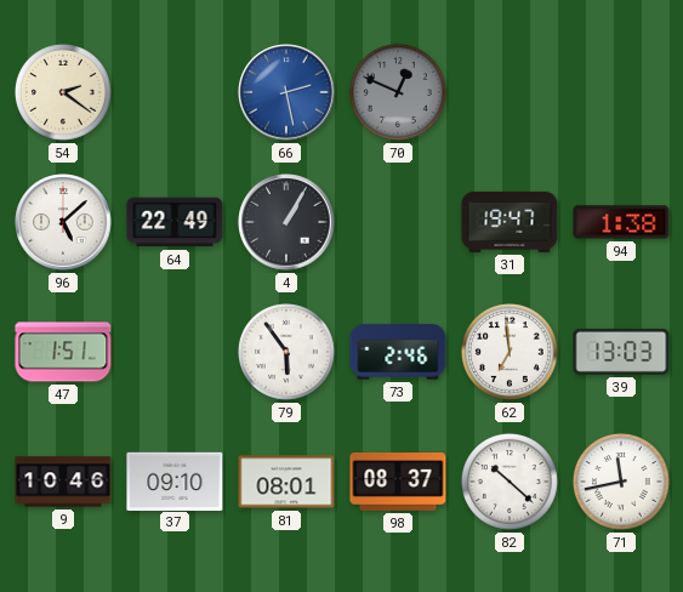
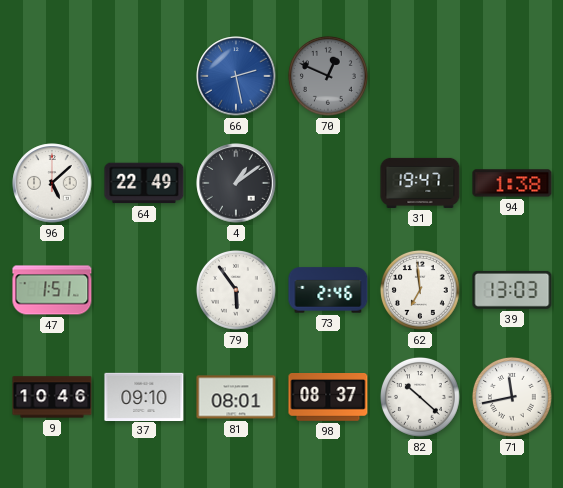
54: 2:21 -> none
4: 1:05 -> 1:09
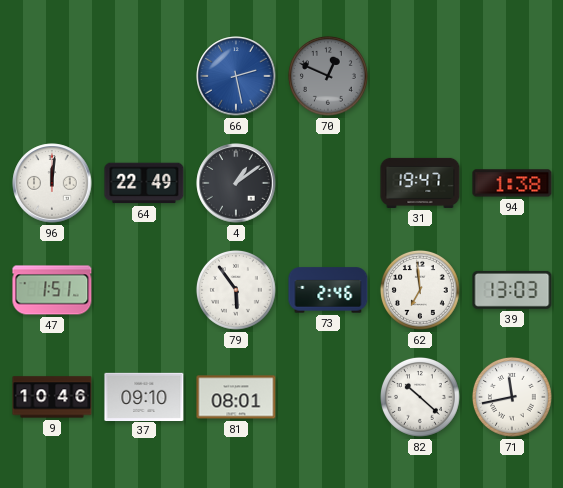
96: 5:08 -> 12:01
98: 08:37 -> none
